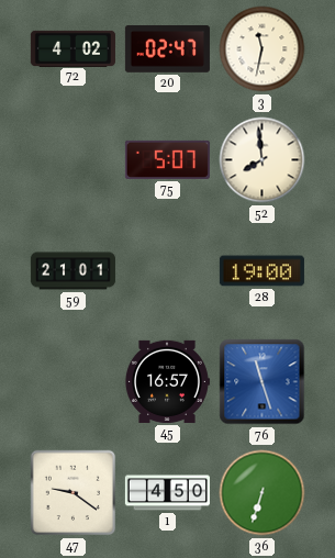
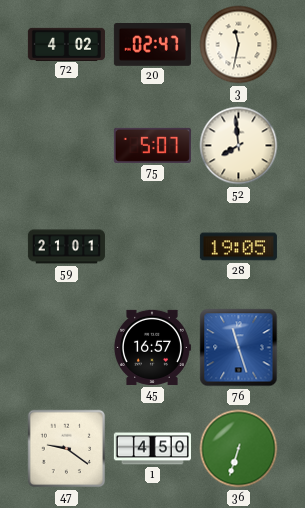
28: 19:00 -> 19:05
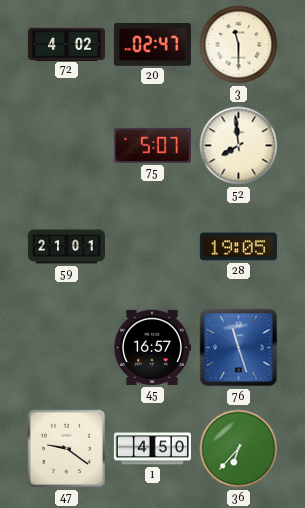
3: 11:32 -> 11:30
36: 6:33 -> 6:37
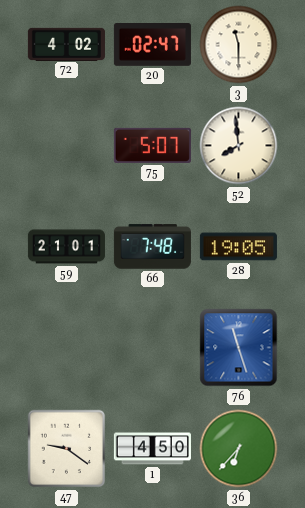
66: none -> 7:48
45: 16:57 -> none
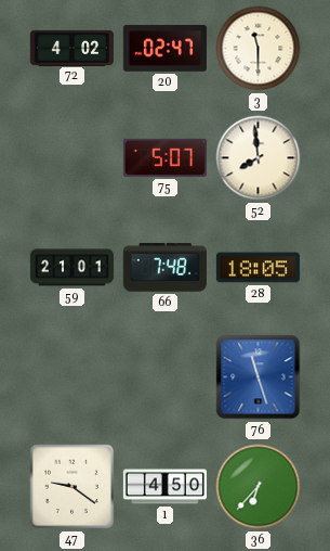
28: 19:05 -> 18:05
